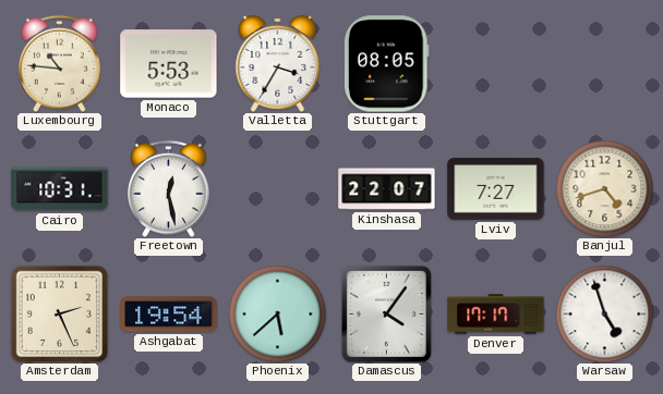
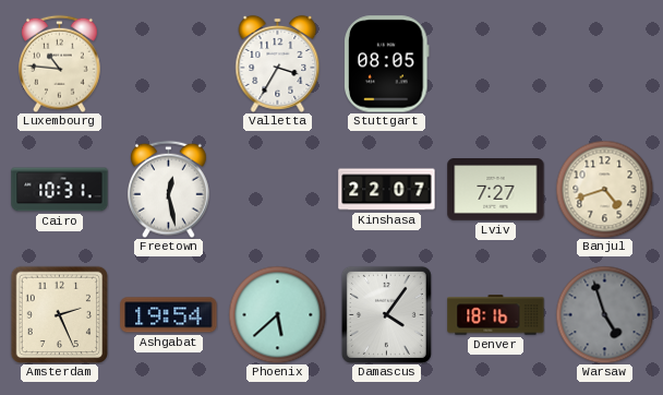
Monaco: 5:53 -> none
Denver: 17:17 -> 18:16
Warsaw dial: white -> grey
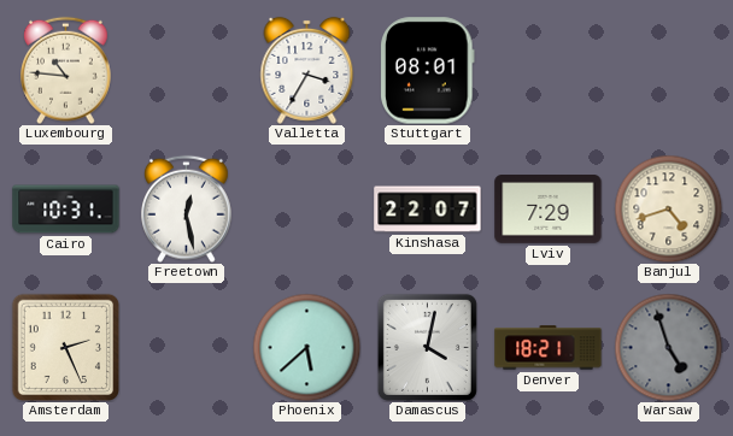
Stuttgart: 08:05 -> 08:01
Lviv: 7:27 -> 7:29
Ashgabat: 19:54 -> none
Damascus: 4:06 -> 4:02
Denver: 18:16 -> 18:21
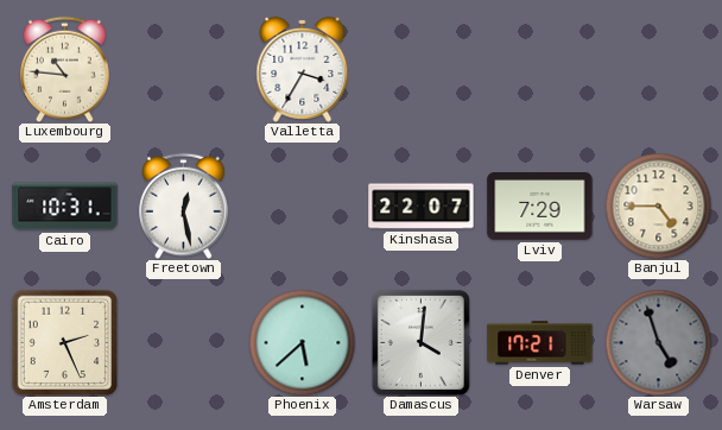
Stuttgart: 08:01 -> none
Banjul: 4:42 -> 4:45
Damascus: 4:02 -> 4:01
Denver: 18:21 -> 17:21
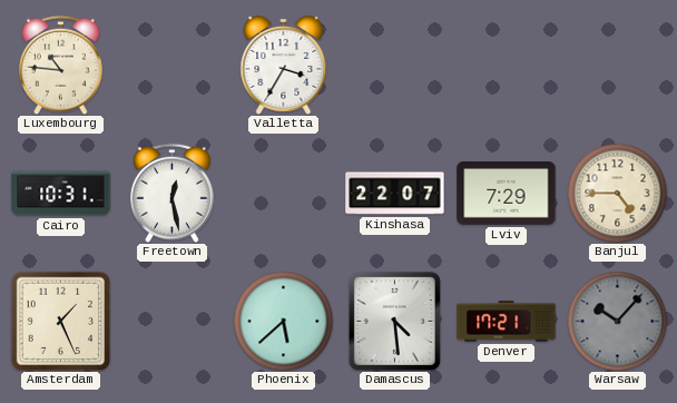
Amsterdam: 2:26 -> 1:26
Damascus: 4:01 -> 4:29
Warsaw: 4:57 -> 10:07
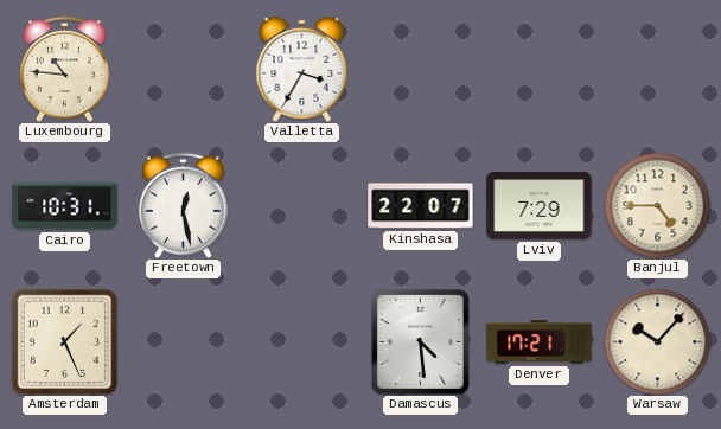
Phoenix: 5:38 -> none
Warsaw dial: grey -> cream
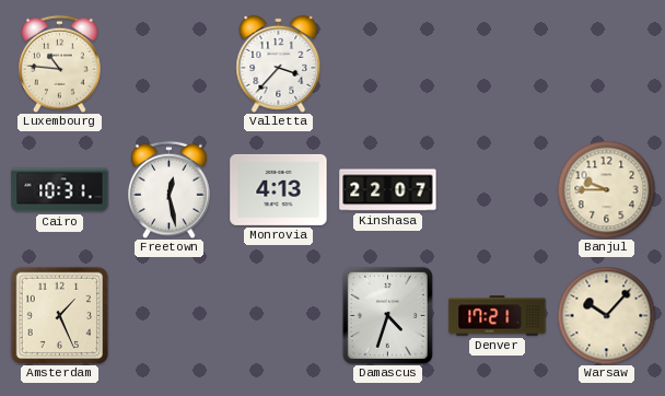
Valletta: 3:35 -> 3:37
Monrovia: none -> 4:13
Lviv: 7:29 -> none
Banjul: 4:45 -> 9:45
Damascus: 4:29 -> 4:33
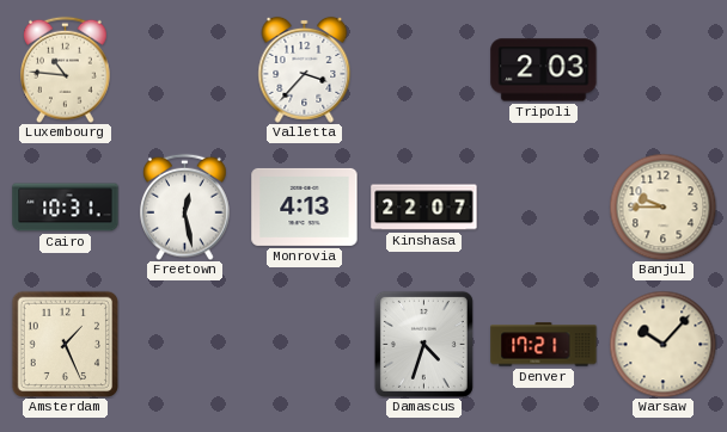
Tripoli: none -> 2:03
